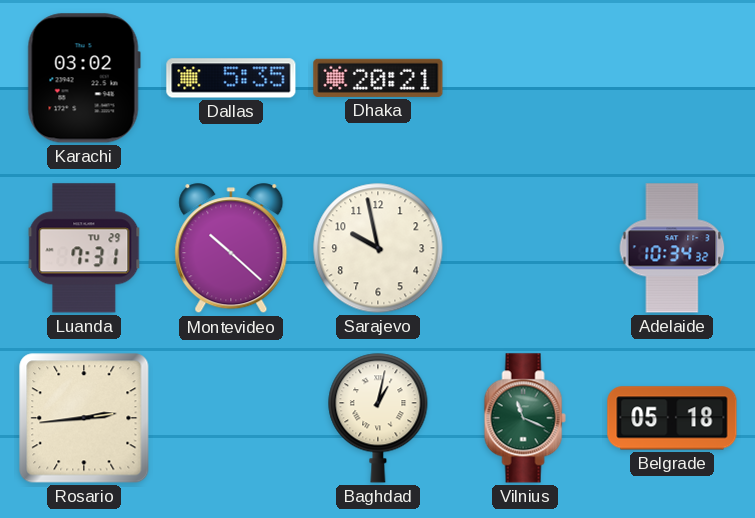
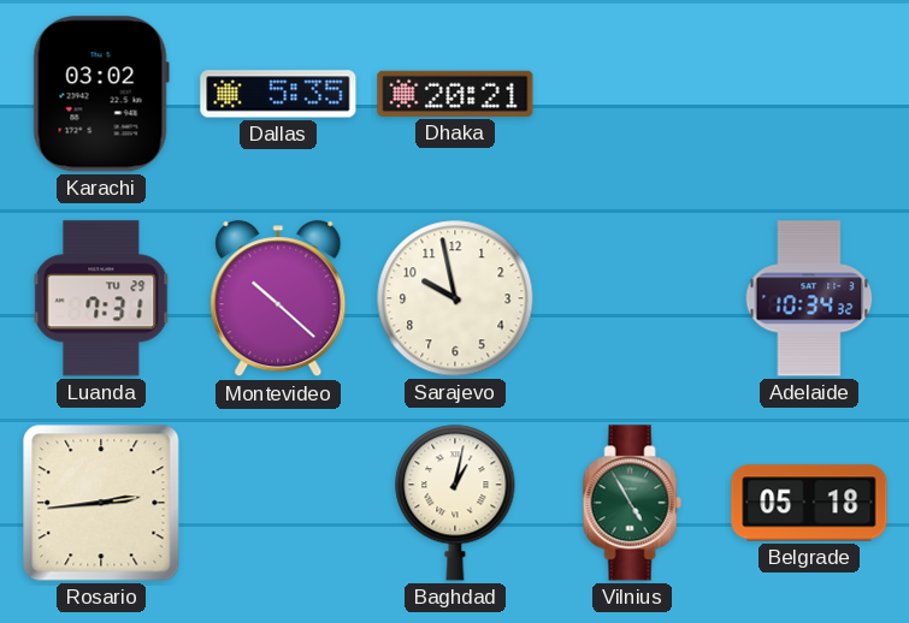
Vilnius: 11:19 -> 4:55
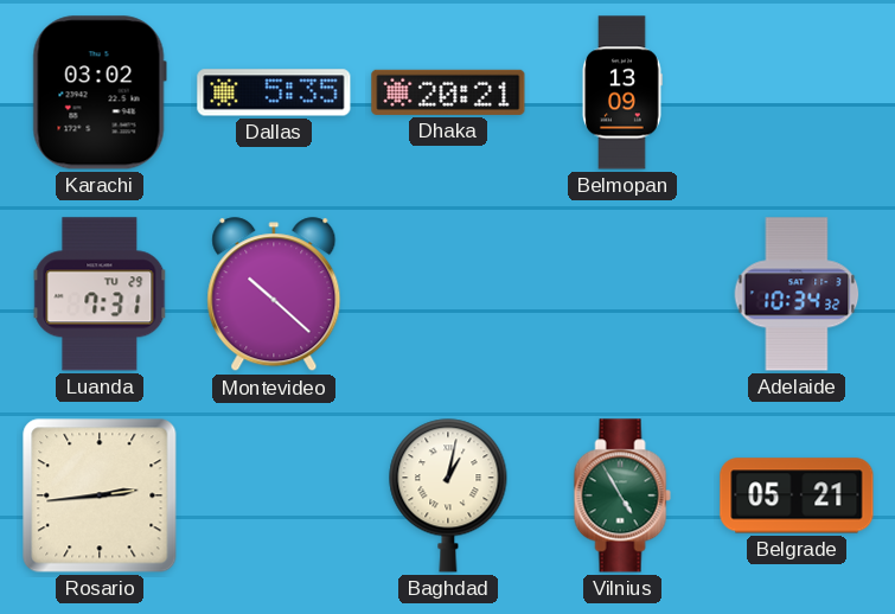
Belmopan: none -> 13:09
Sarajevo: 9:58 -> none
Belgrade: 05:18 -> 05:21
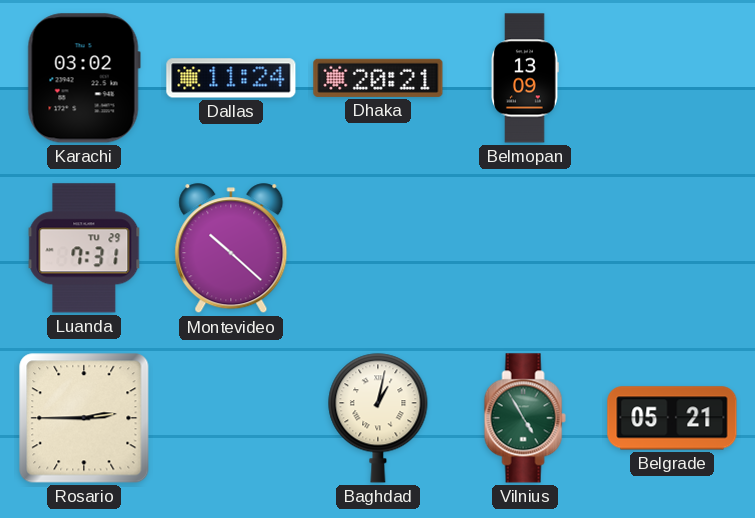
Dallas: 5:35 -> 11:24
Adelaide: 10:34 -> none
Rosario: 2:44 -> 2:45
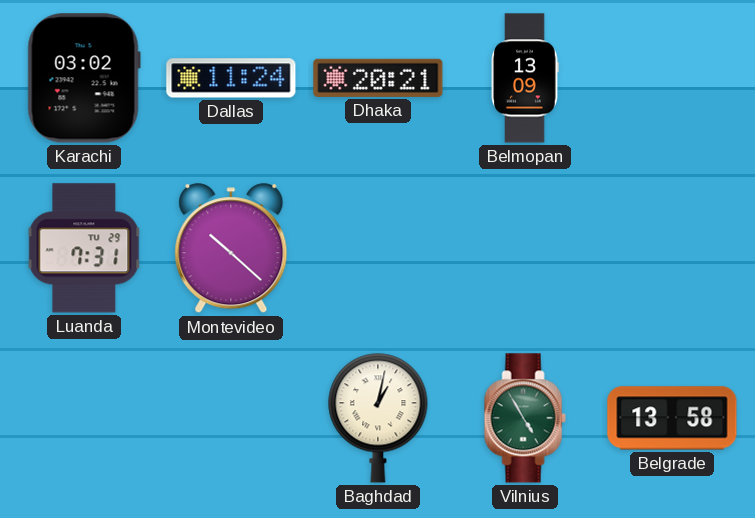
Rosario: 2:45 -> none
Belgrade: 05:21 -> 13:58
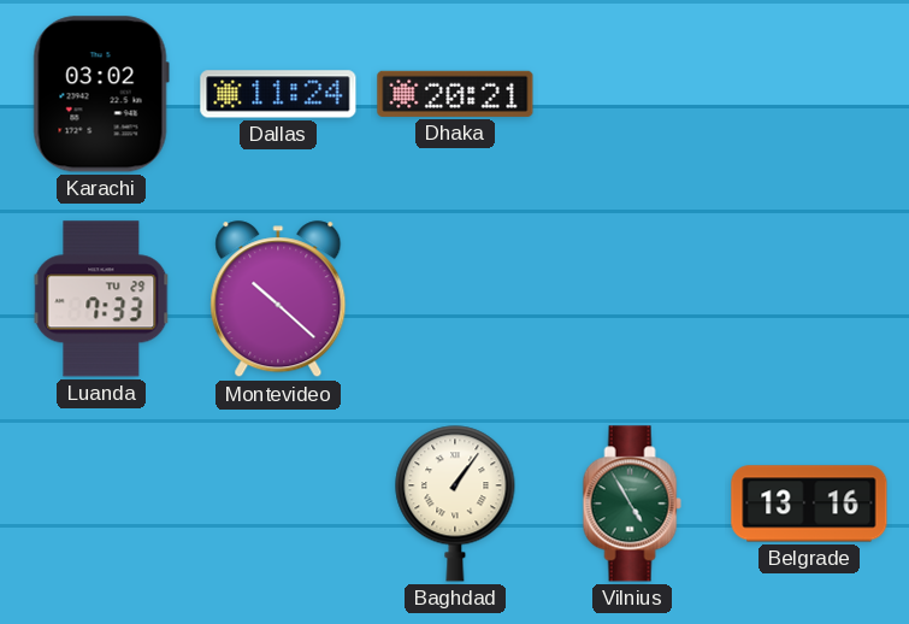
Belmopan: 13:09 -> none
Luanda: 7:31 -> 7:33
Baghdad: 1:02 -> 1:06
Belgrade: 13:58 -> 13:16
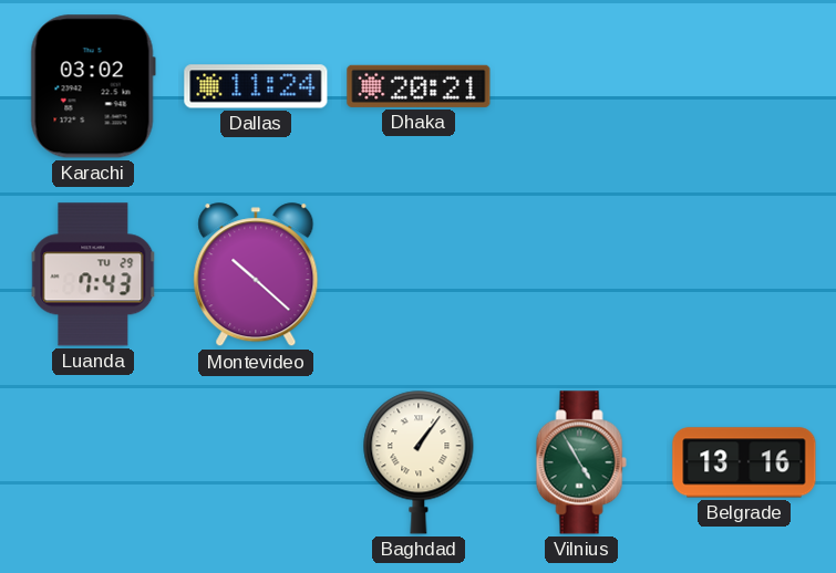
Luanda: 7:33 -> 7:43
